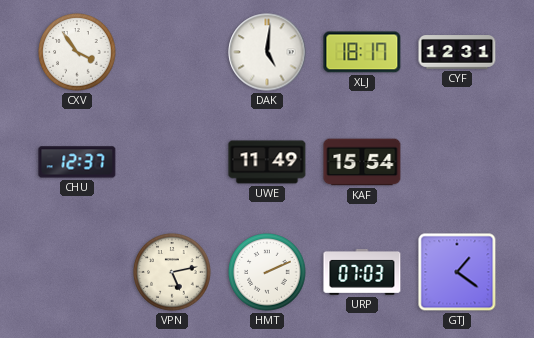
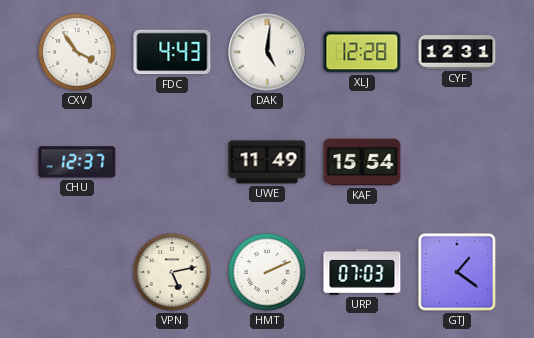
FDC: none -> 4:43
XLJ: 18:17 -> 12:28
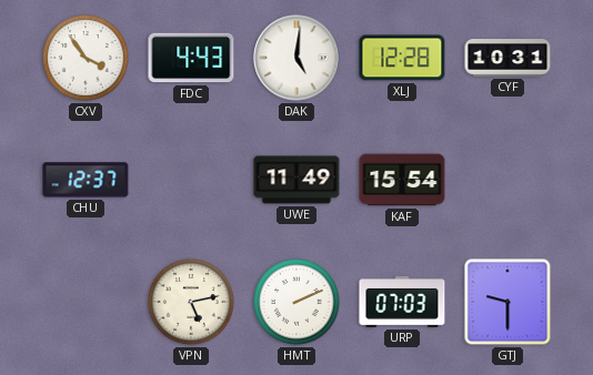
CYF: 12:31 -> 10:31
GTJ: 1:21 -> 9:30
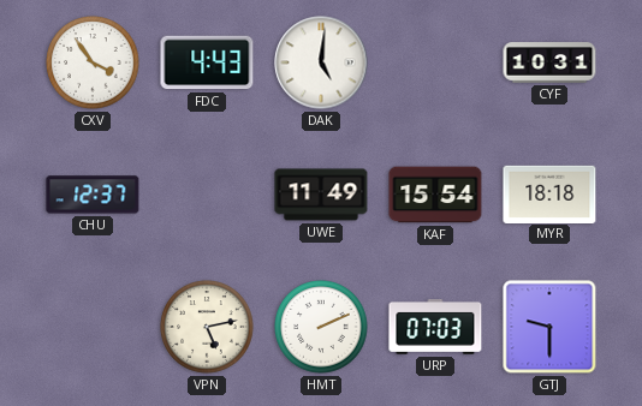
XLJ: 12:28 -> none
MYR: none -> 18:18
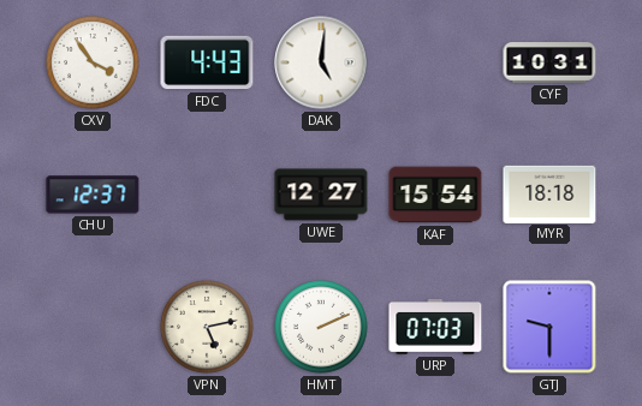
UWE: 11:49 -> 12:27
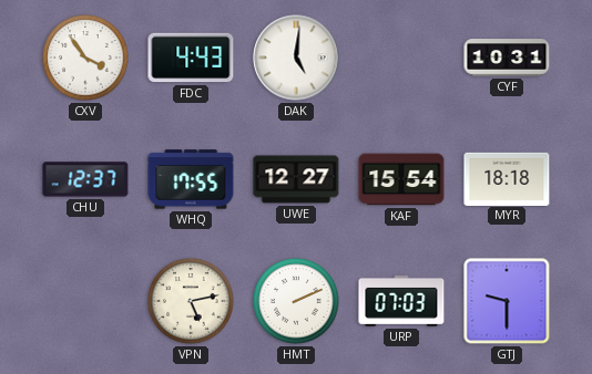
WHQ: none -> 17:55
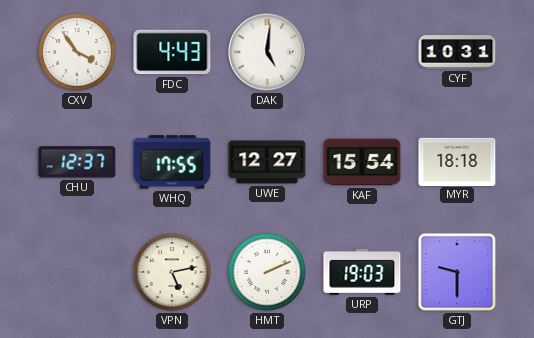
URP: 07:03 -> 19:03
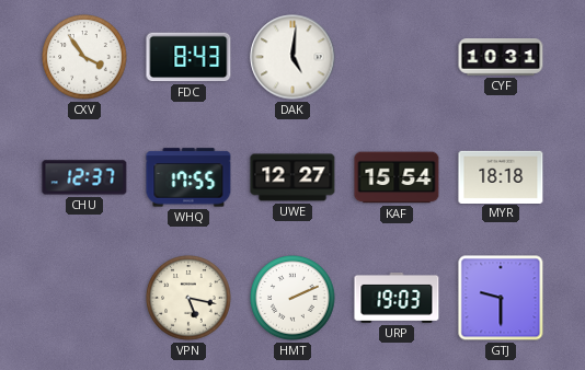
FDC: 4:43 -> 8:43
VPN: 5:13 -> 5:17
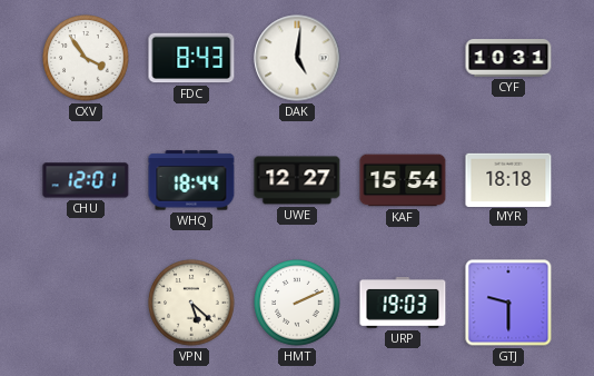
CHU: 12:37 -> 12:01
WHQ: 17:55 -> 18:44
VPN: 5:17 -> 5:22
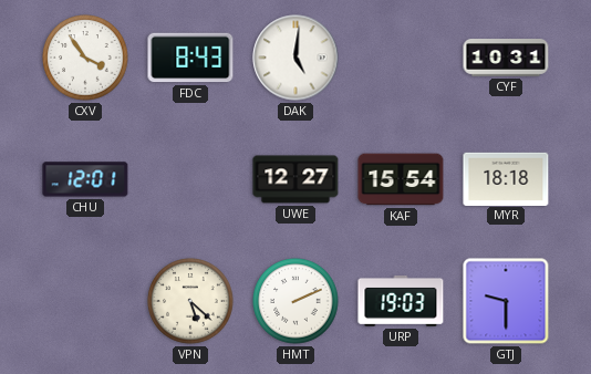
WHQ: 18:44 -> none
